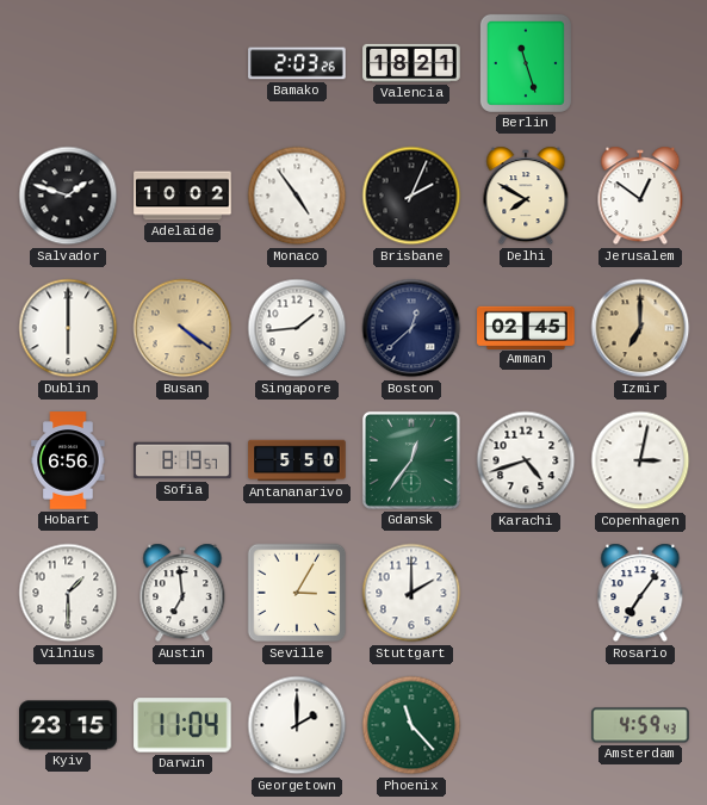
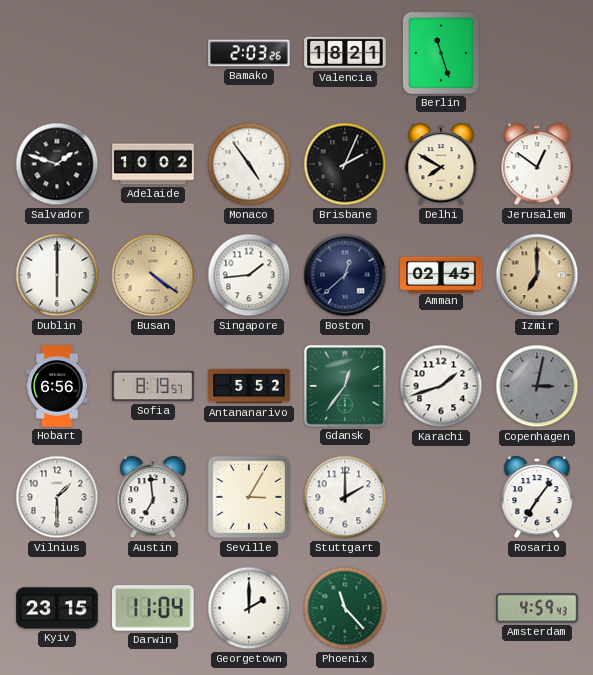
Antananarivo: 5:50 -> 5:52
Karachi: 4:42 -> 1:42
Copenhagen dial: white -> grey
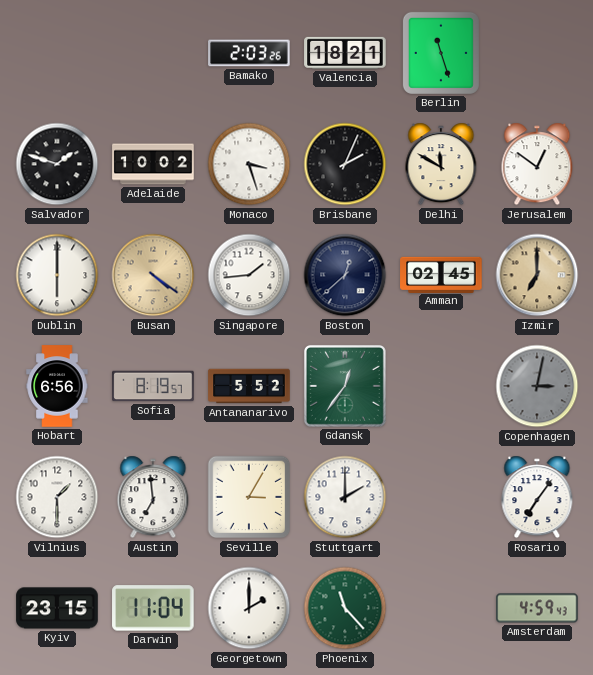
Monaco: 4:54 -> 3:27
Delhi: 7:50 -> 11:50
Karachi: 1:42 -> none
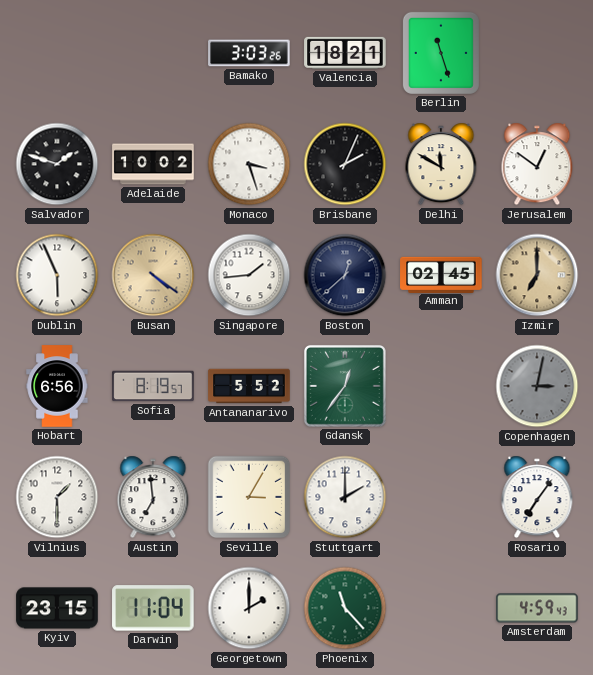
Bamako: 2:03 -> 3:03
Dublin: 6:00 -> 5:56
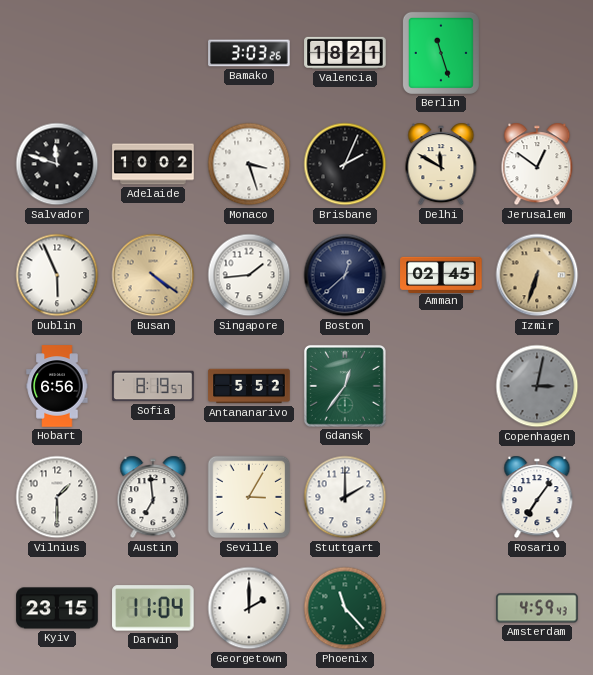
Salvador: 1:48 -> 11:48
Izmir: 7:00 -> 6:33
